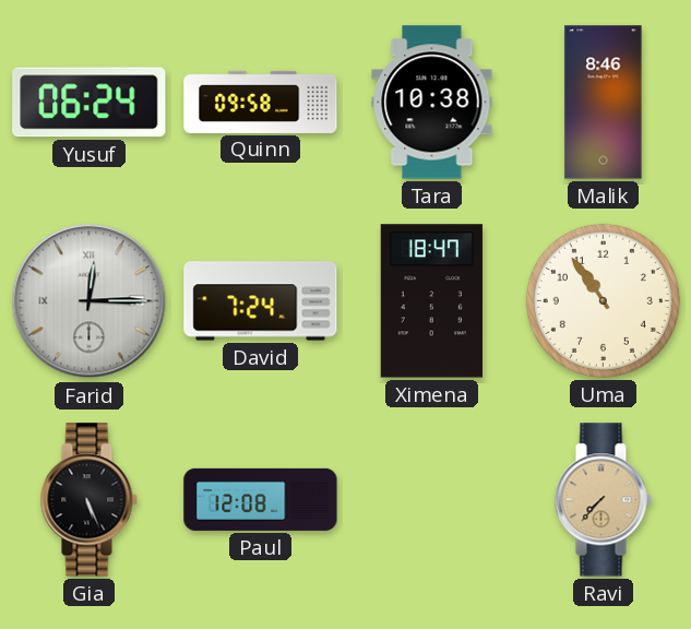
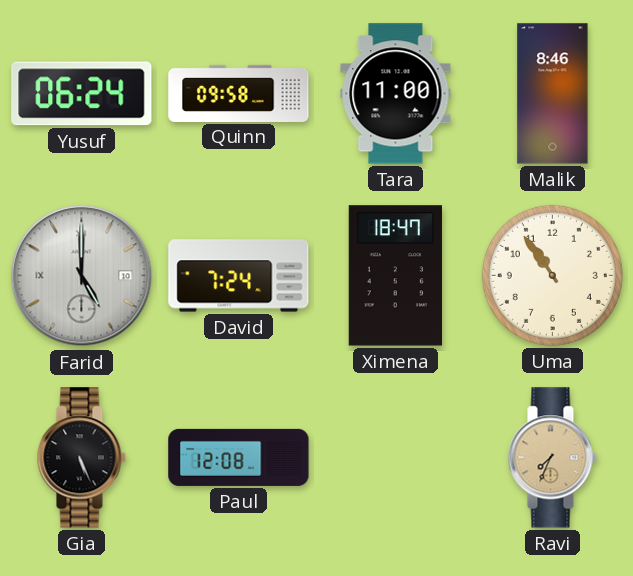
Tara: 10:38 -> 11:00
Farid: 12:15 -> 5:00
Ravi: 7:37 -> 7:34
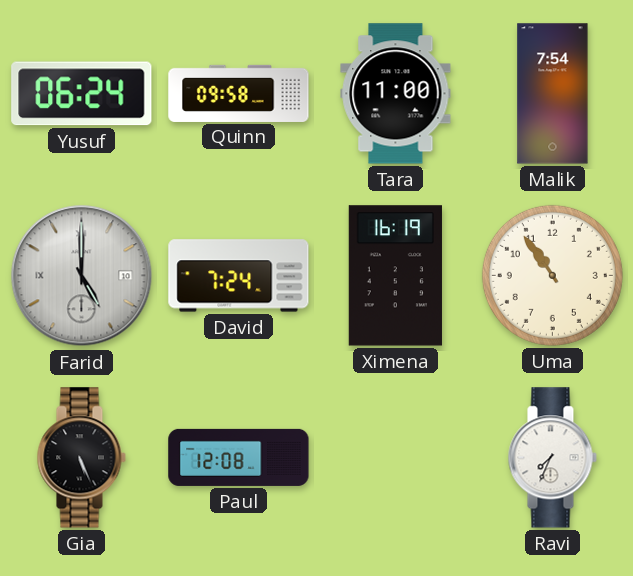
Malik: 8:46 -> 7:54
Ximena: 18:47 -> 16:19
Ravi dial: champagne -> white
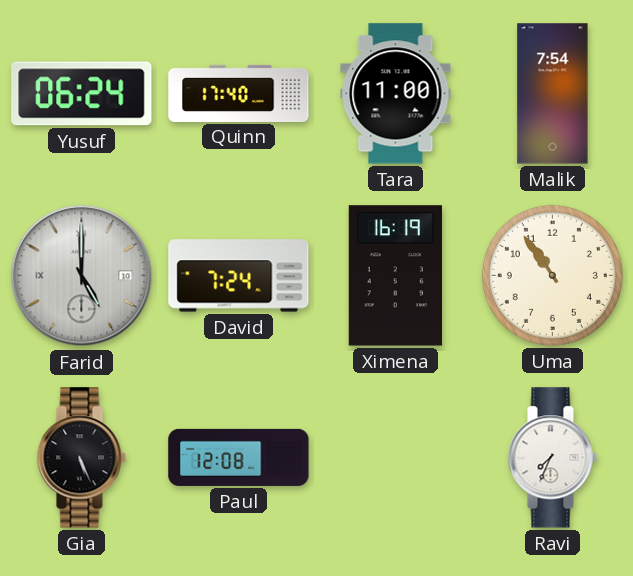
Quinn: 09:58 -> 17:40
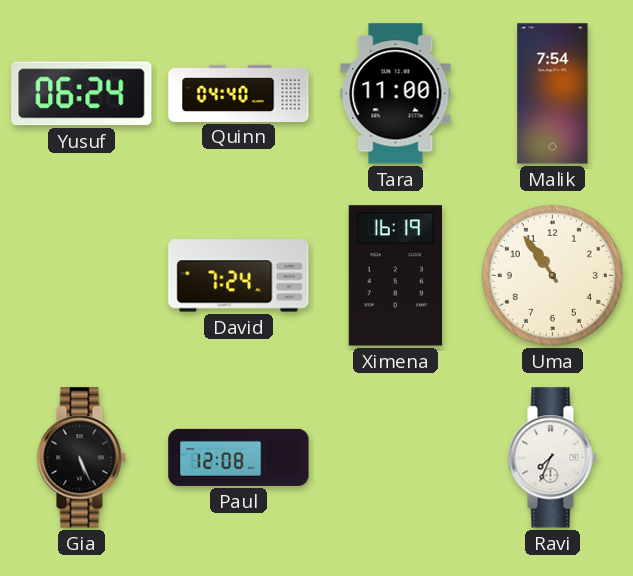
Quinn: 17:40 -> 04:40
Farid: 5:00 -> none
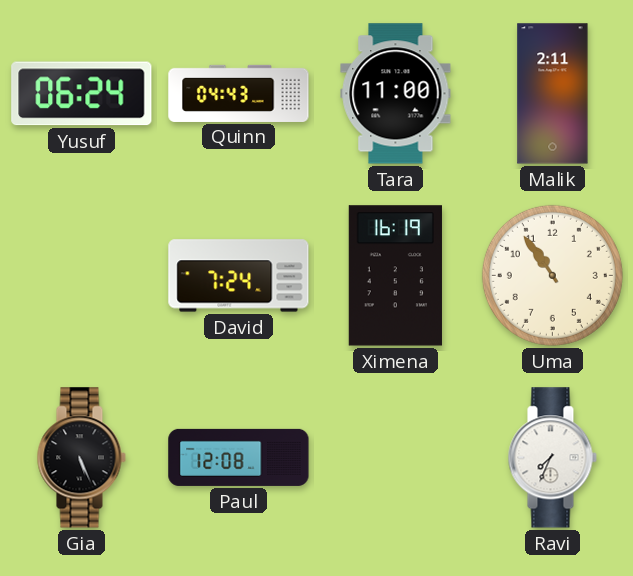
Quinn: 04:40 -> 04:43
Malik: 7:54 -> 2:11
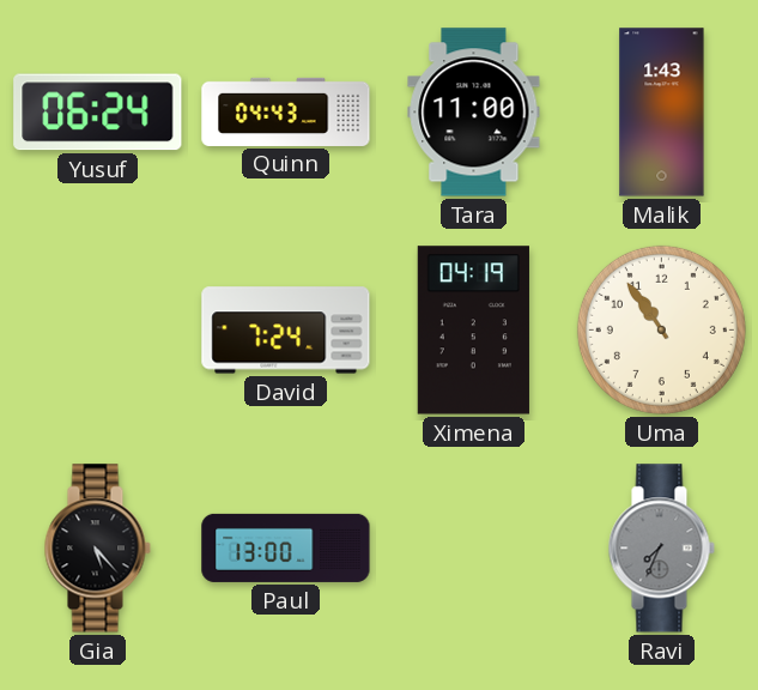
Malik: 2:11 -> 1:43
Ximena: 16:19 -> 04:19
Gia: 5:26 -> 5:23
Paul: 12:08 -> 13:00
Ravi dial: white -> grey
